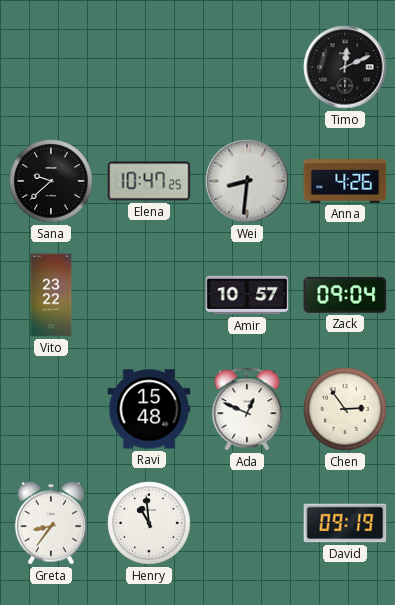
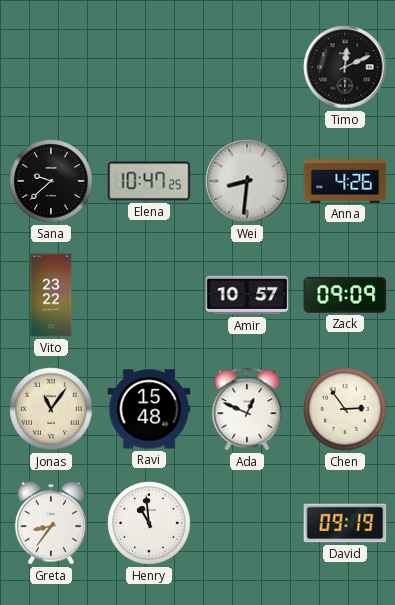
Zack: 09:04 -> 09:09
Jonas: none -> 11:06
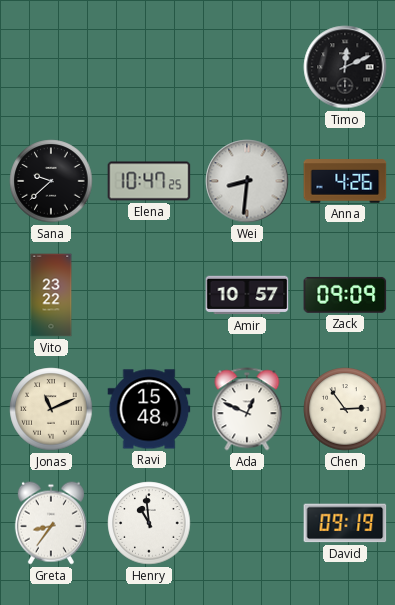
Jonas: 11:06 -> 11:11
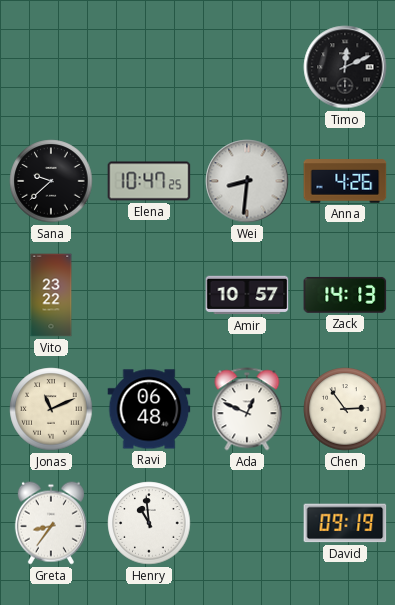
Zack: 09:09 -> 14:13
Ravi: 15:48 -> 06:48
